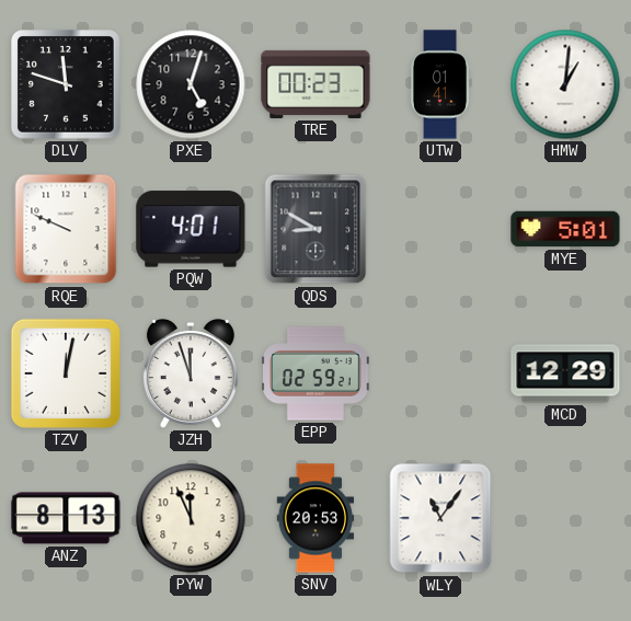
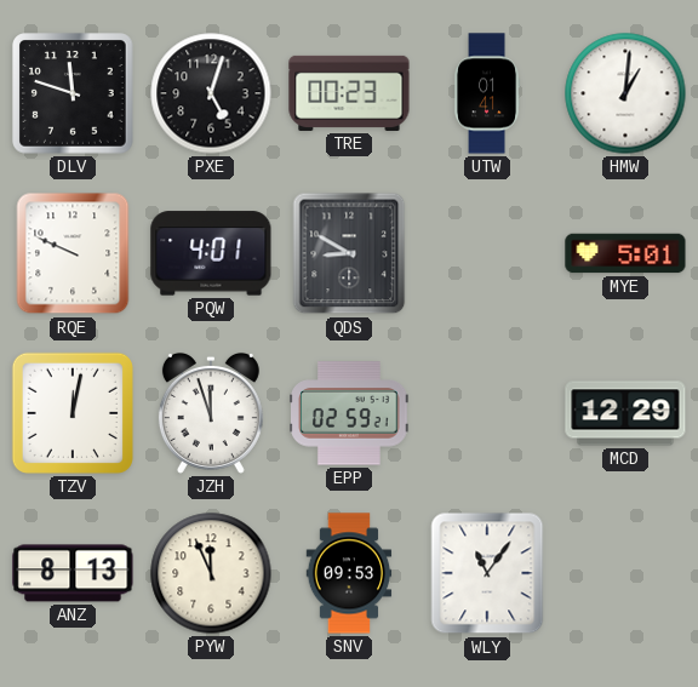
SNV: 20:53 -> 09:53
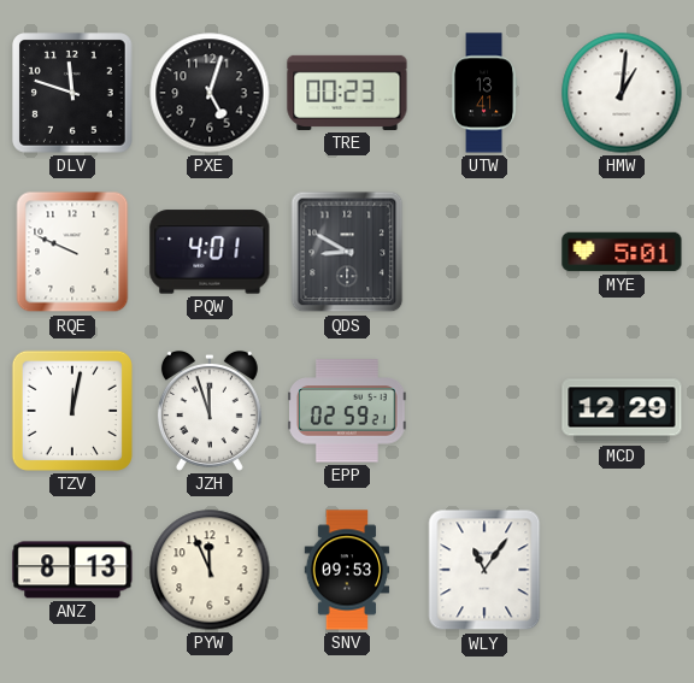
UTW: 01:41 -> 13:41
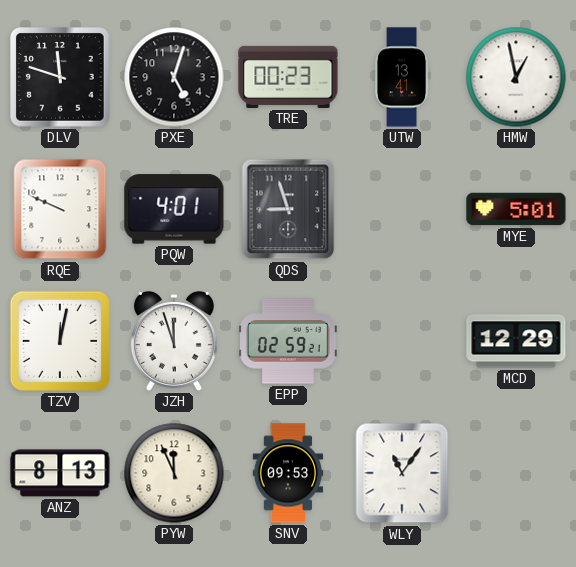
HMW: 1:01 -> 12:58
QDS: 8:50 -> 8:57
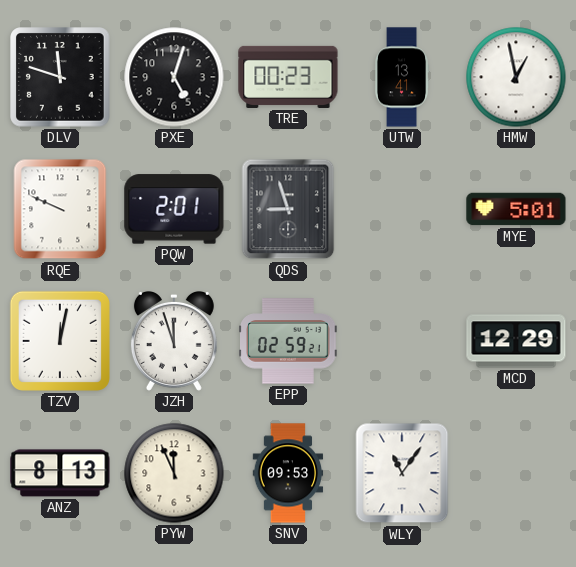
PQW: 4:01 -> 2:01
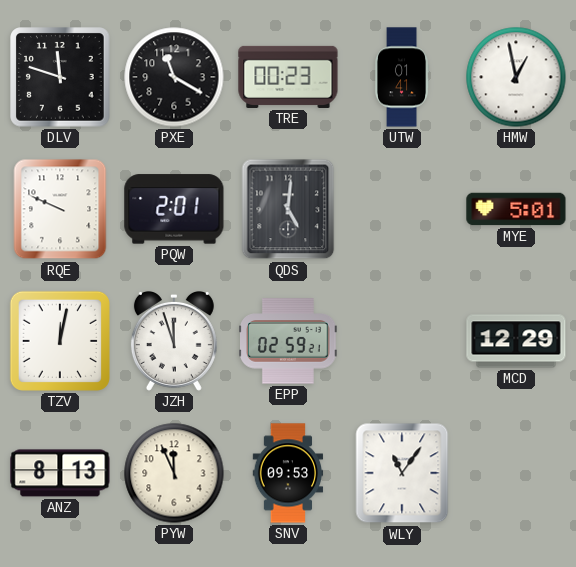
PXE: 5:03 -> 11:20
UTW: 13:41 -> 01:41
QDS: 8:57 -> 5:01
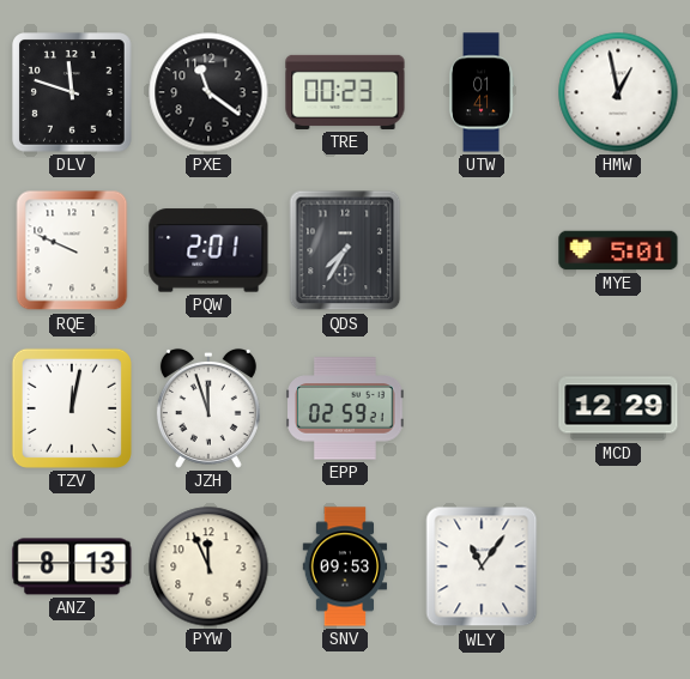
PXE: 11:20 -> 11:21
QDS: 5:01 -> 7:35
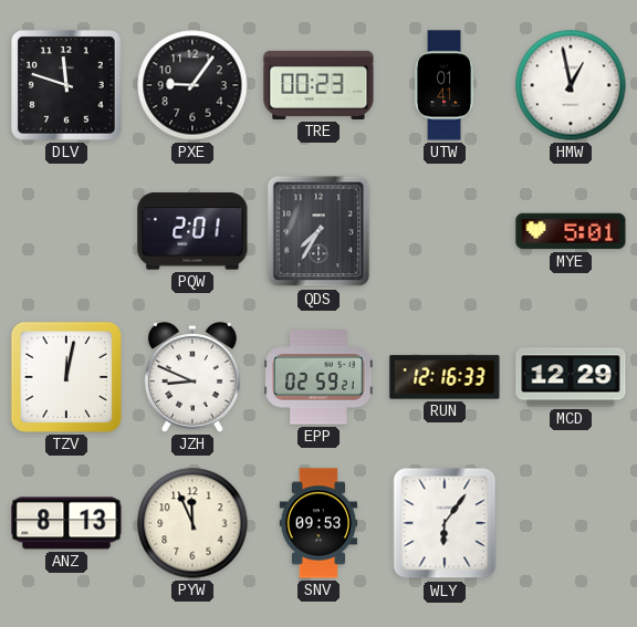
PXE: 11:21 -> 9:06
RQE: 9:49 -> none
JZH: 11:57 -> 8:49
RUN: none -> 12:16
WLY: 11:06 -> 6:06
